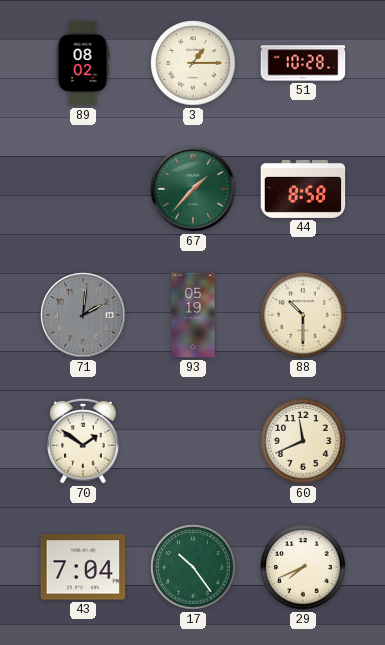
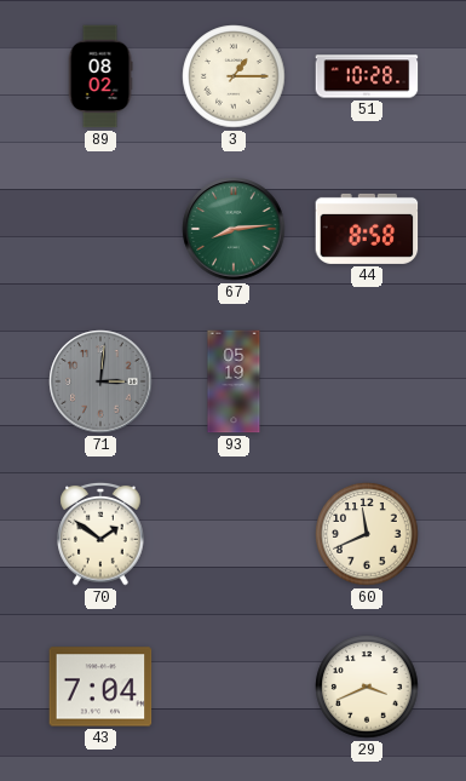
67: 1:37 -> 8:14
71: 2:01 -> 3:01
88: 10:30 -> none
17: 10:24 -> none
29: 7:41 -> 3:41
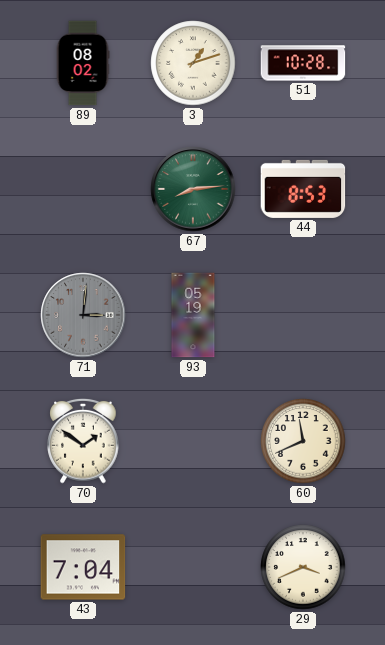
3: 1:15 -> 1:12
44: 8:58 -> 8:53
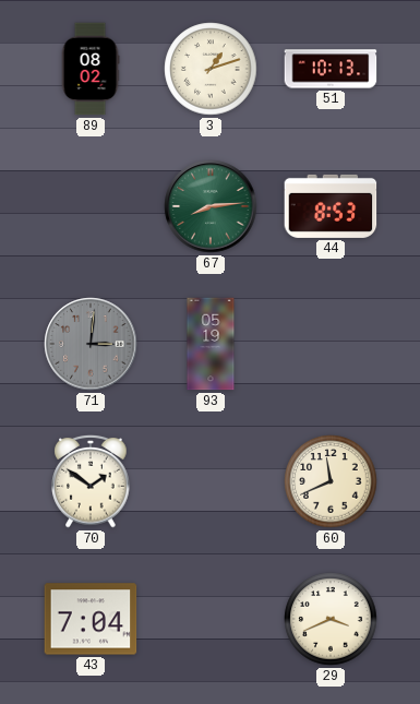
51: 10:28 -> 10:13
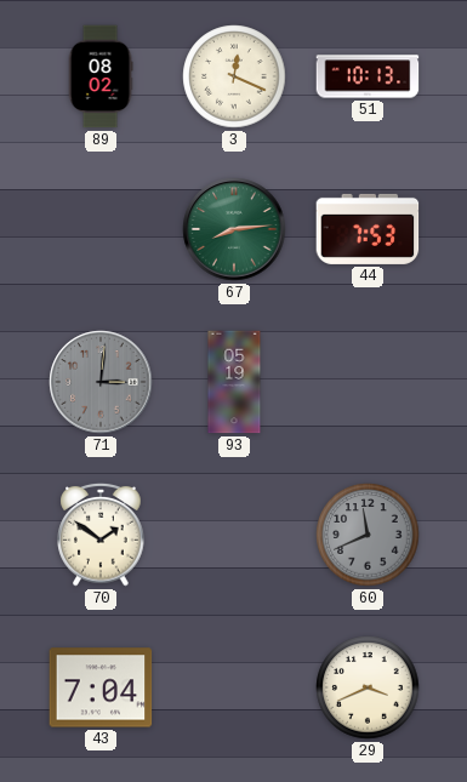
3: 1:12 -> 12:19
44: 8:53 -> 7:53
60 dial: cream -> grey
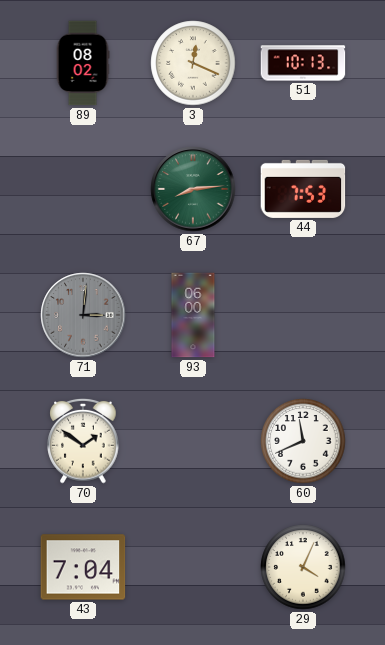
93: 05:19 -> 06:00
60 dial: grey -> white
29: 3:41 -> 4:04
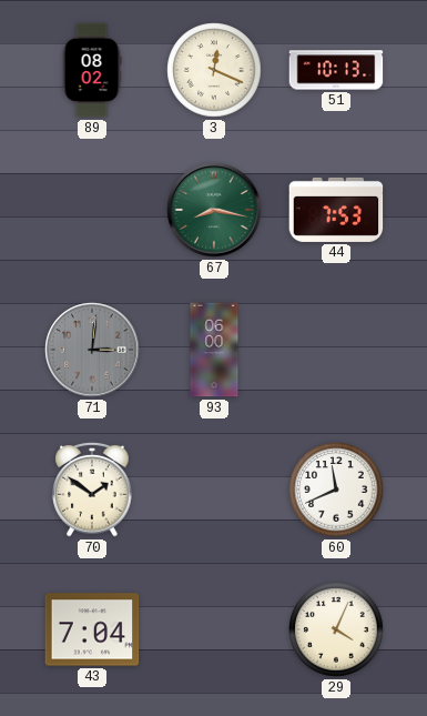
67: 8:14 -> 8:17
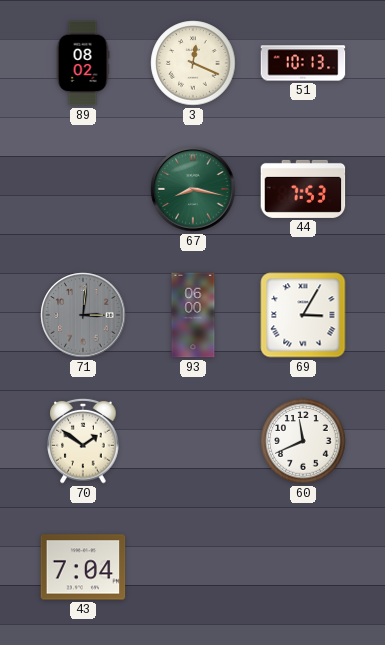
69: none -> 3:05
29: 4:04 -> none
